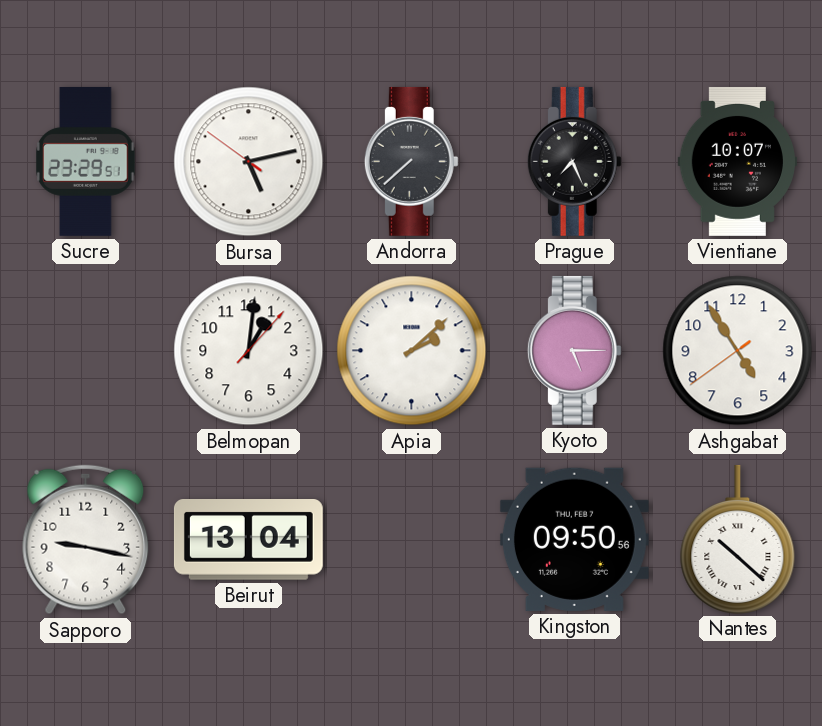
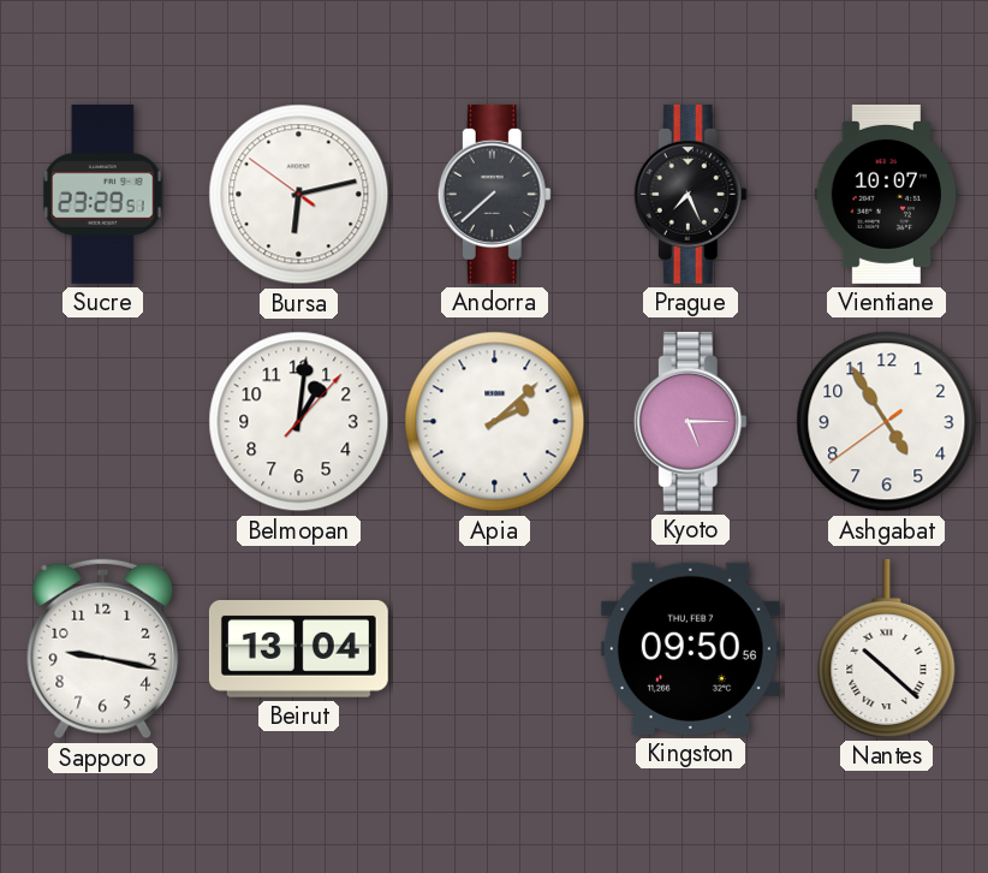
Bursa: 5:12 -> 6:12
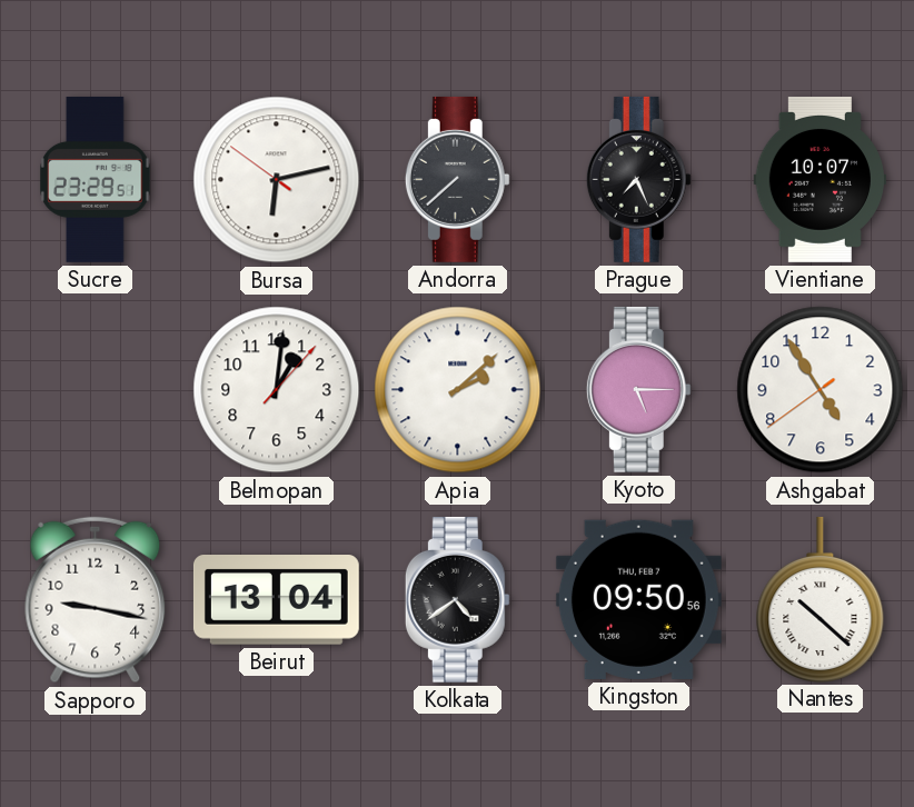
Kolkata: none -> 4:39
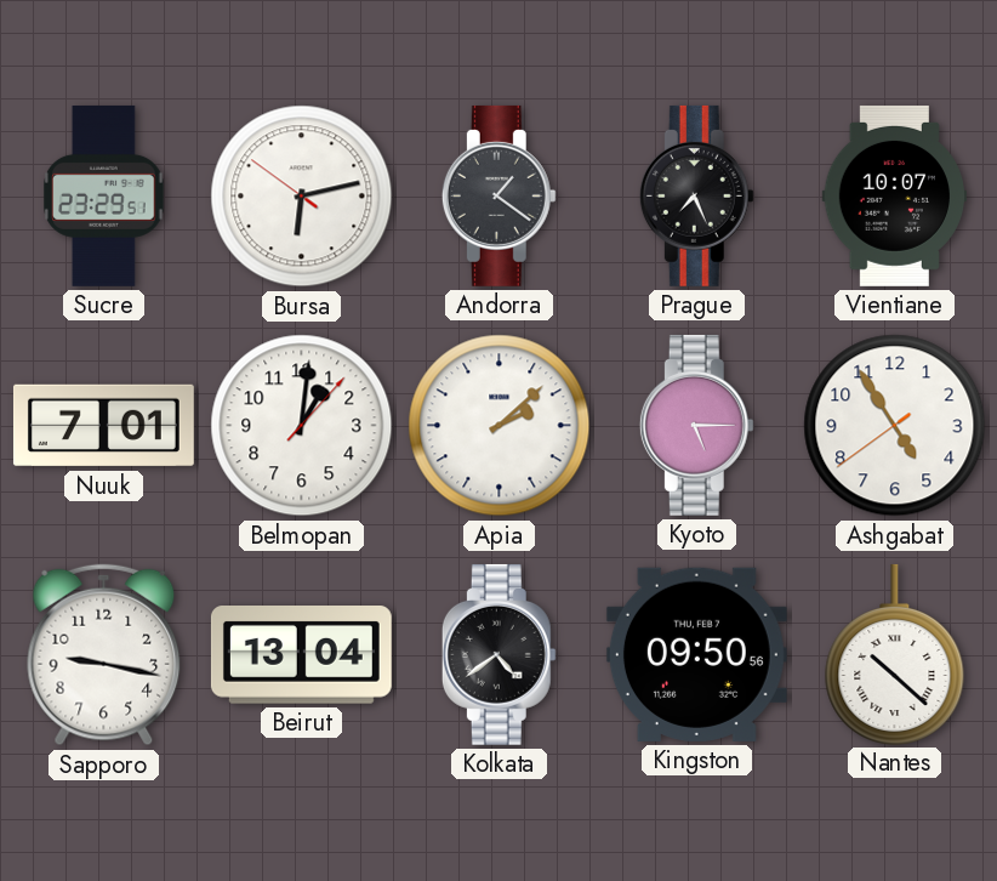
Andorra: 7:38 -> 1:21
Nuuk: none -> 7:01
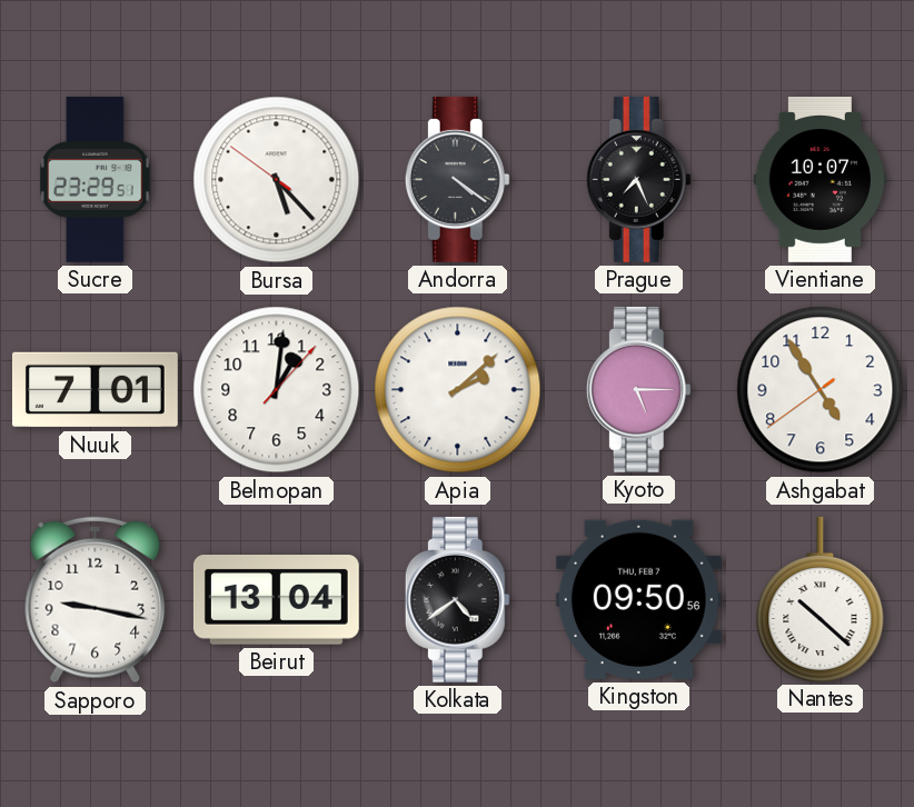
Bursa: 6:12 -> 5:22
Andorra: 1:21 -> 4:21
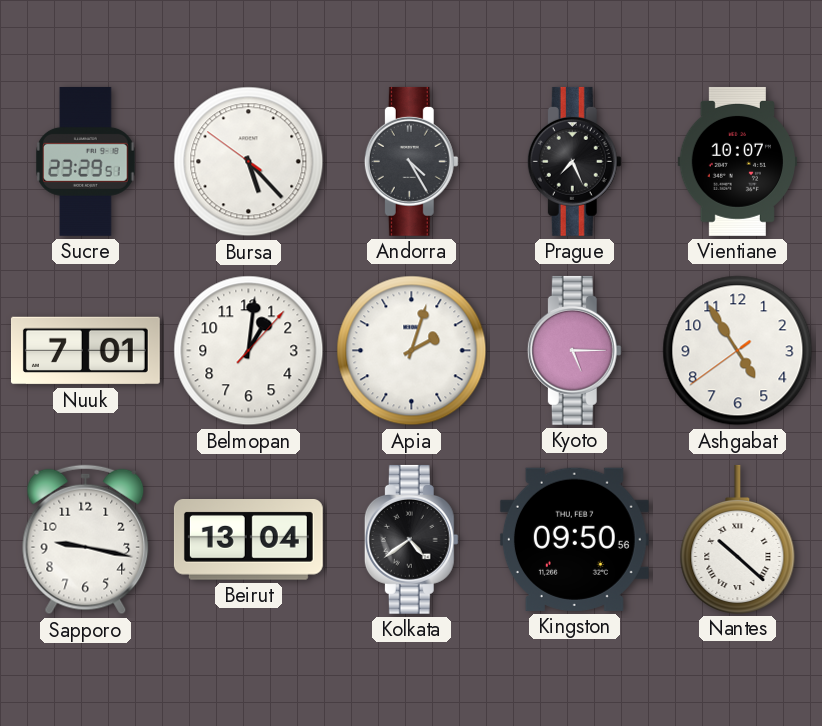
Andorra: 4:21 -> 4:25
Apia: 2:08 -> 2:03
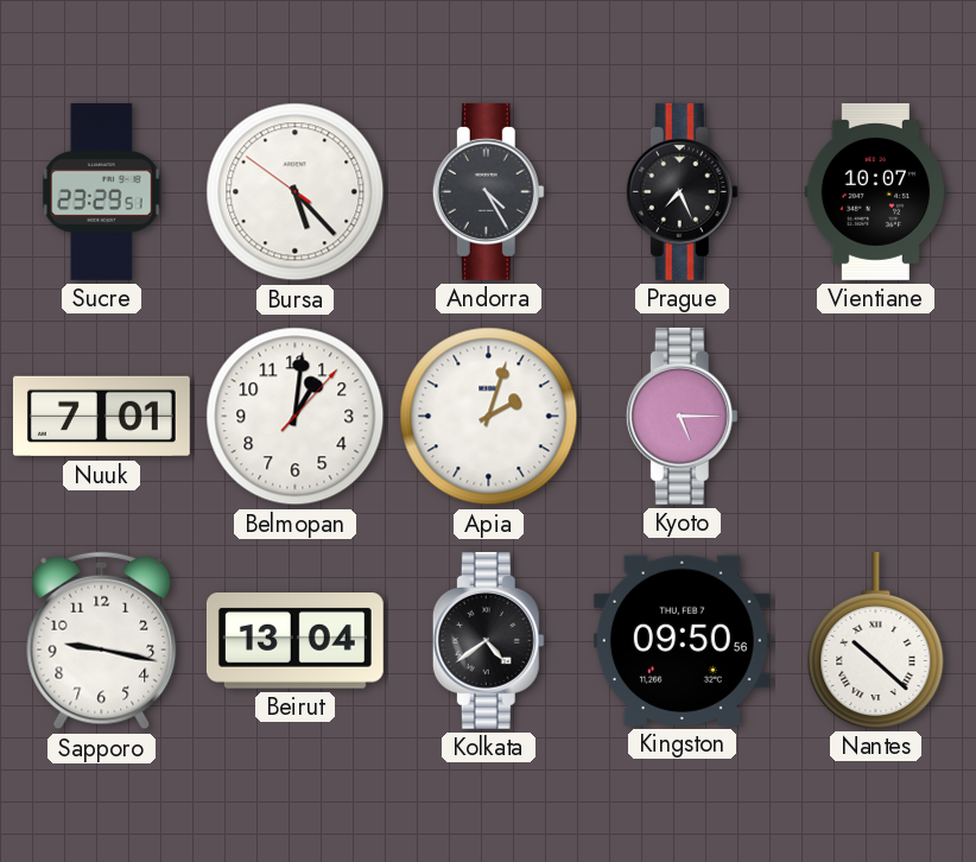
Ashgabat: 4:54 -> none
